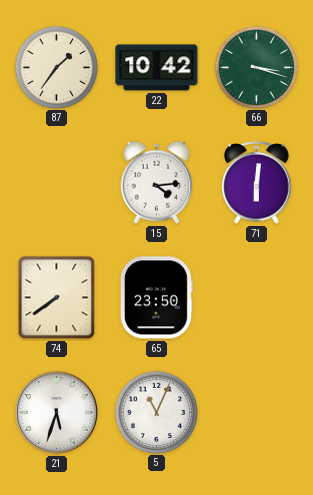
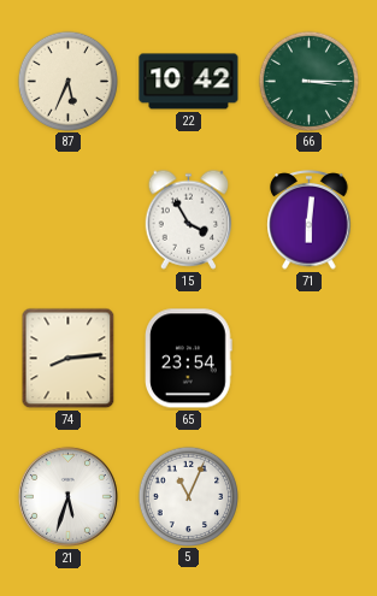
87: 1:36 -> 5:34
66: 3:18 -> 3:15
15: 4:14 -> 3:55
74: 7:39 -> 8:14
65: 23:50 -> 23:54
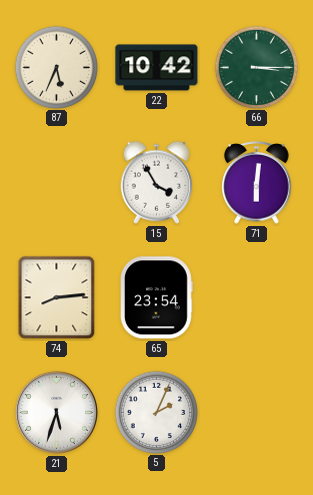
5: 11:04 -> 2:04
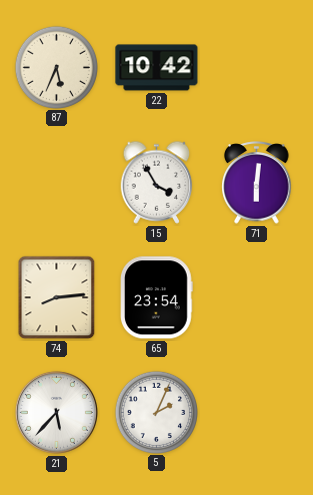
66: 3:15 -> none
21: 5:33 -> 5:37
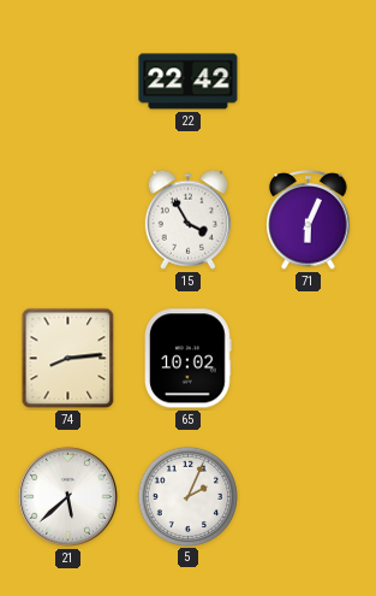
87: 5:34 -> none
22: 10:42 -> 22:42
71: 6:01 -> 6:04
65: 23:54 -> 10:02
21: 5:37 -> 5:38
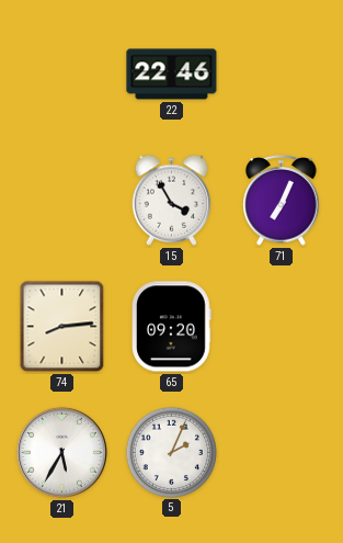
22: 22:42 -> 22:46
71: 6:04 -> 7:04
65: 10:02 -> 09:20
21: 5:38 -> 5:35
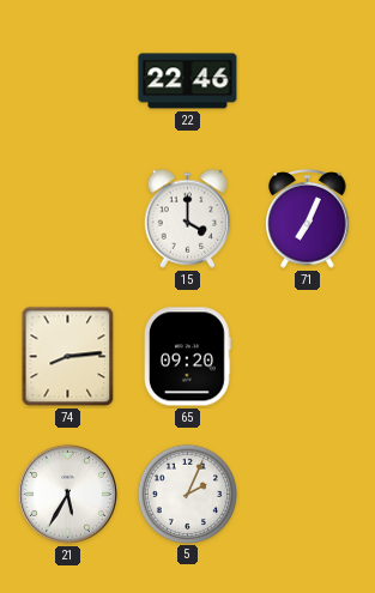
15: 3:55 -> 4:00
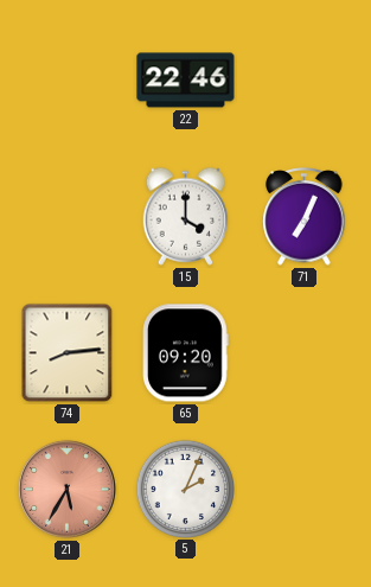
21 dial: white -> salmon
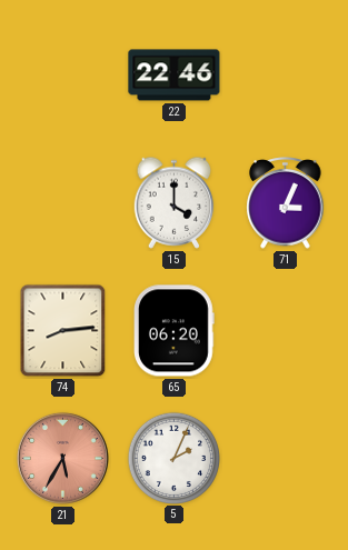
71: 7:04 -> 3:04
65: 09:20 -> 06:20
